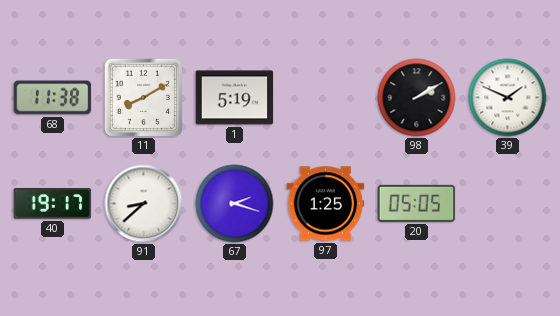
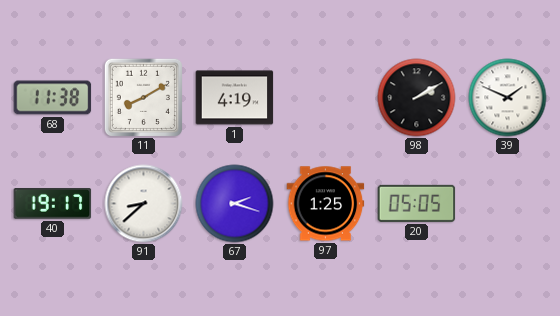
1: 5:19 -> 4:19
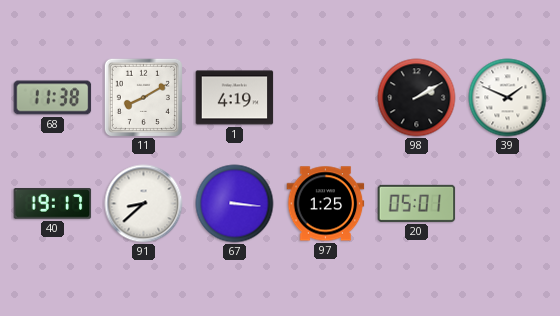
67: 2:18 -> 3:16
20: 05:05 -> 05:01
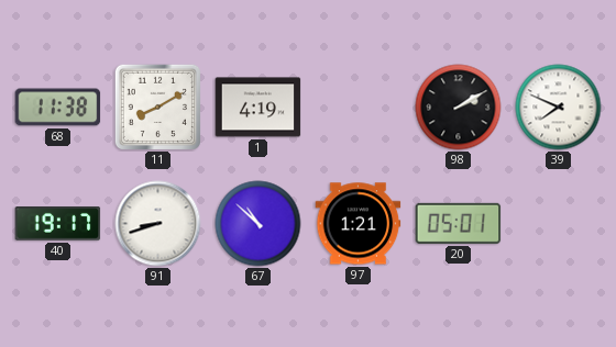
39: 1:49 -> 7:49
91: 8:38 -> 8:42
67: 3:16 -> 10:52
97: 1:25 -> 1:21
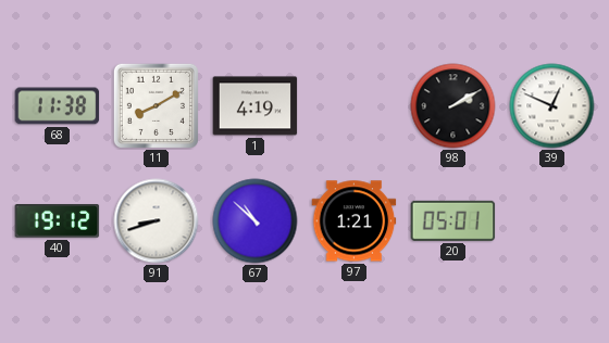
39: 7:49 -> 12:49
40: 19:17 -> 19:12
